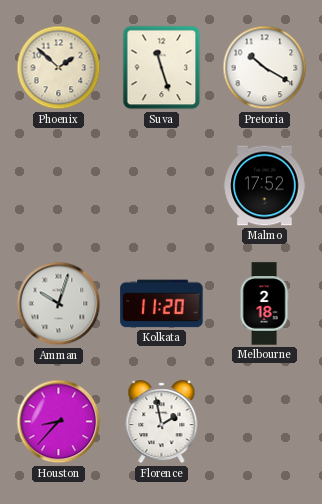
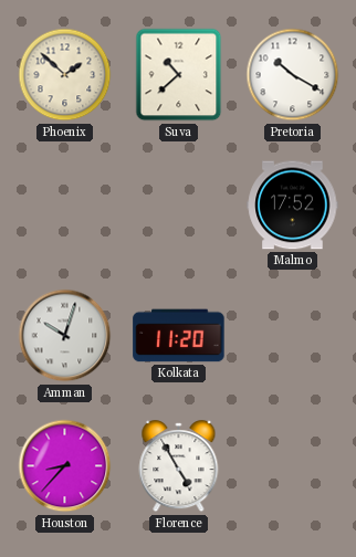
Suva: 11:27 -> 10:38
Melbourne: 2:18 -> none
Florence: 1:58 -> 4:55
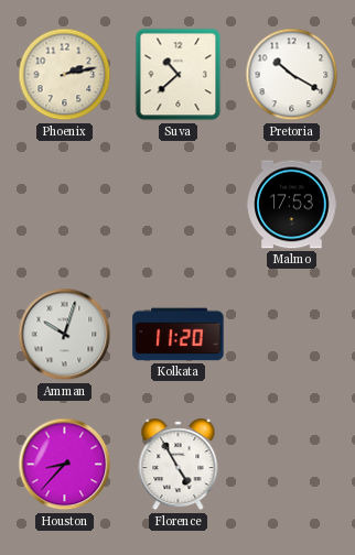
Phoenix: 1:52 -> 2:13
Malmo: 17:52 -> 17:53
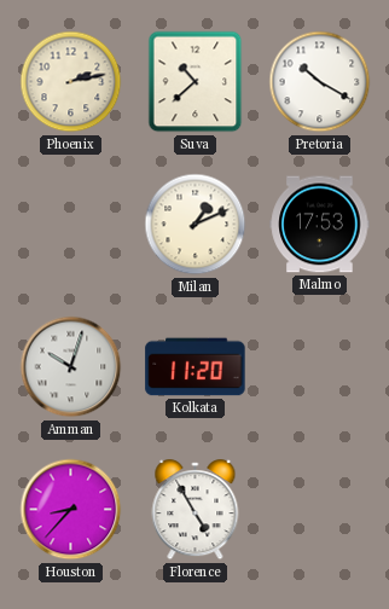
Milan: none -> 1:11
